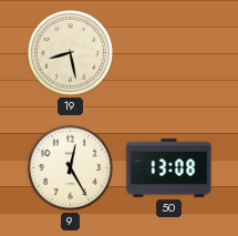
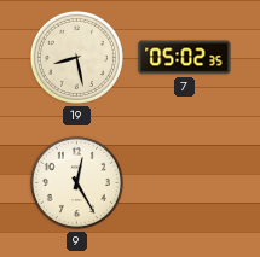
7: none -> 05:02
50: 13:08 -> none
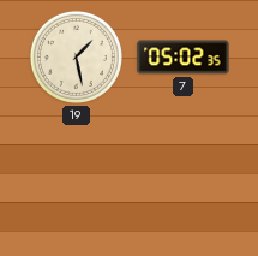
19: 8:28 -> 1:28
9: 12:25 -> none
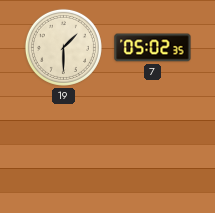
19: 1:28 -> 1:30
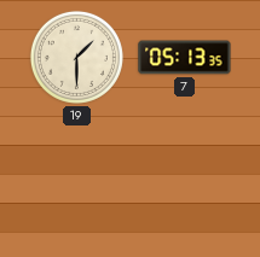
7: 05:02 -> 05:13
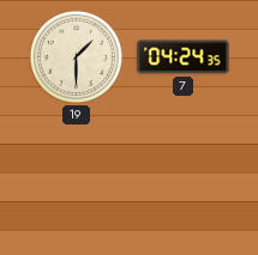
7: 05:13 -> 04:24
